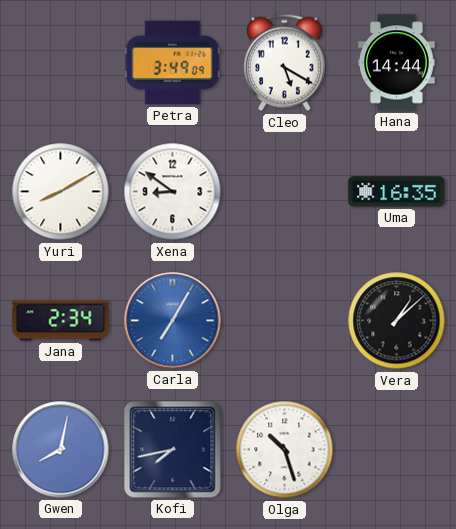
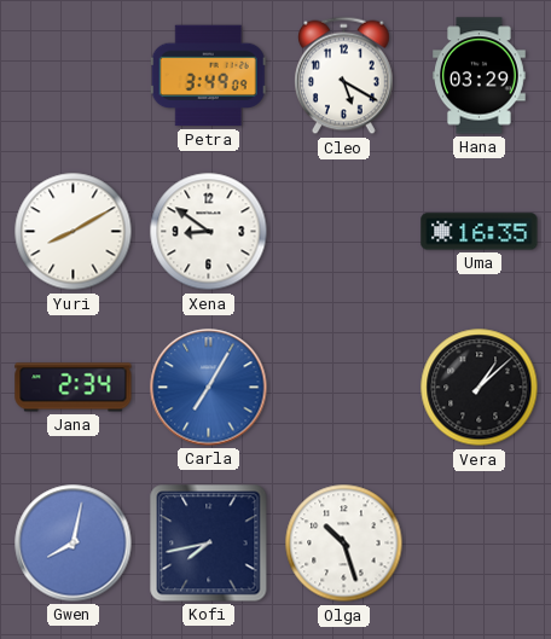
Hana: 14:44 -> 03:29
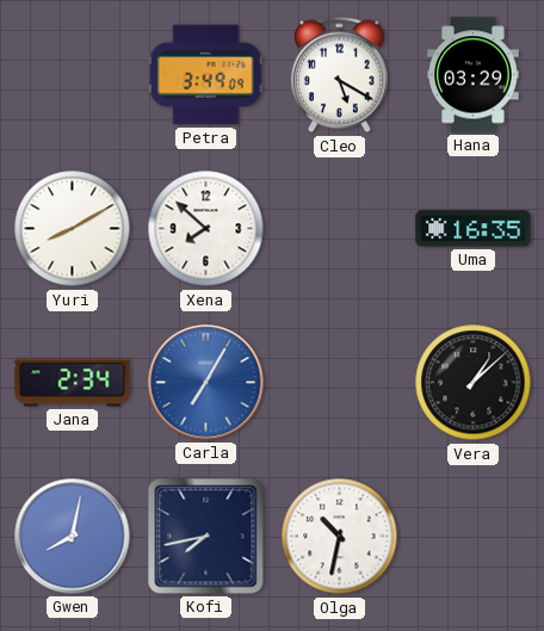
Xena: 8:51 -> 7:52
Olga: 10:27 -> 10:32
